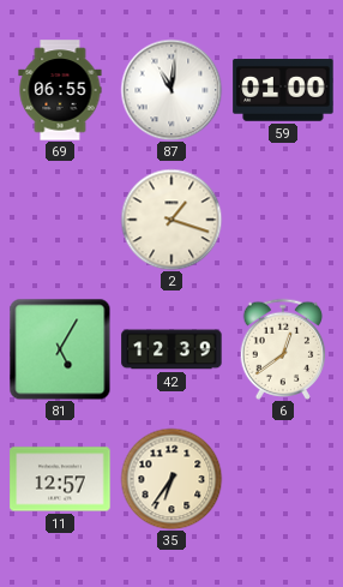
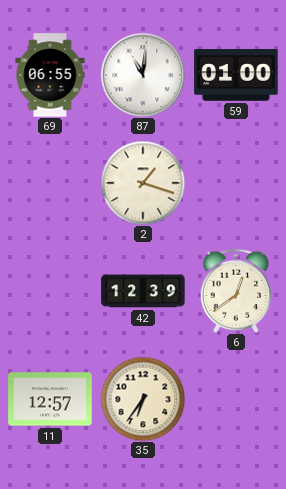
81: 5:05 -> none
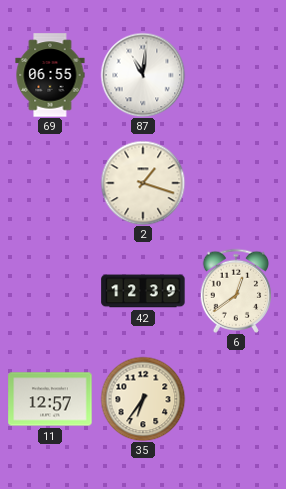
59: 01:00 -> none
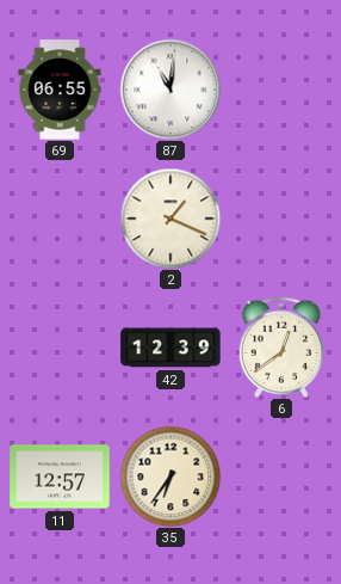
2: 1:18 -> 1:19
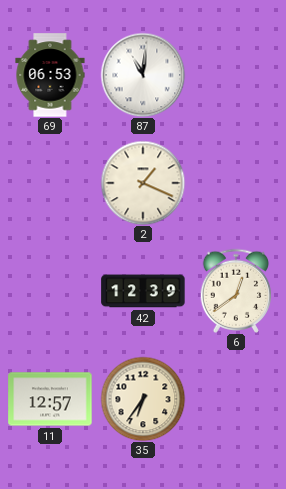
69: 06:55 -> 06:53
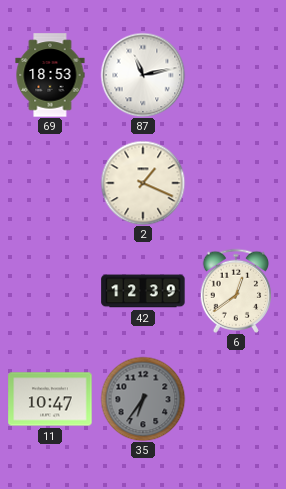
69: 06:53 -> 18:53
87: 11:01 -> 11:13
11: 12:57 -> 10:47
35 dial: cream -> grey
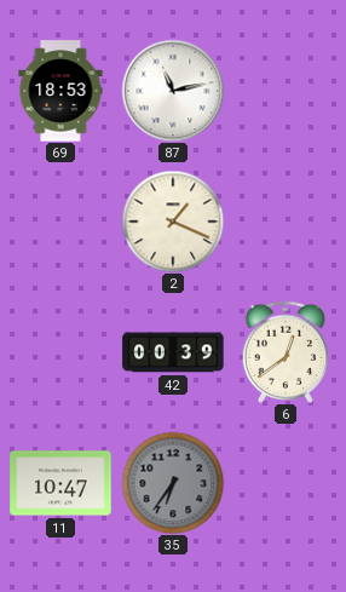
42: 12:39 -> 00:39
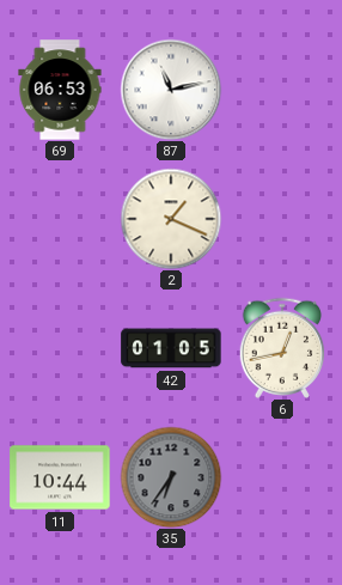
69: 18:53 -> 06:53
42: 00:39 -> 01:05
6: 12:39 -> 12:43
11: 10:47 -> 10:44
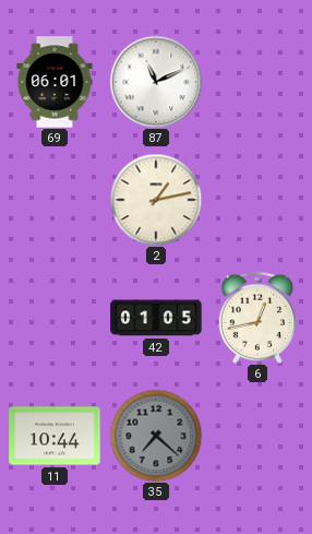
69: 06:53 -> 06:01
87: 11:13 -> 11:11
2: 1:19 -> 1:13
35: 6:36 -> 7:22
